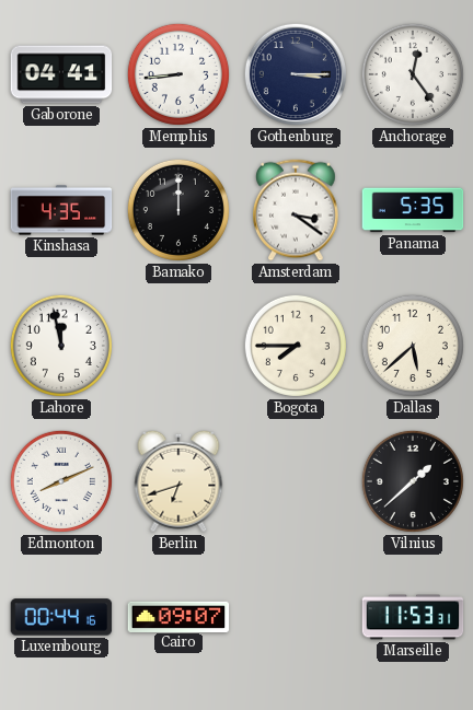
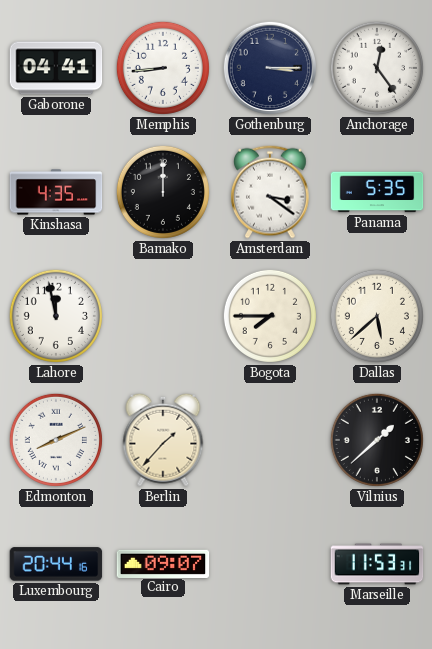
Berlin: 6:42 -> 1:37
Luxembourg: 00:44 -> 20:44
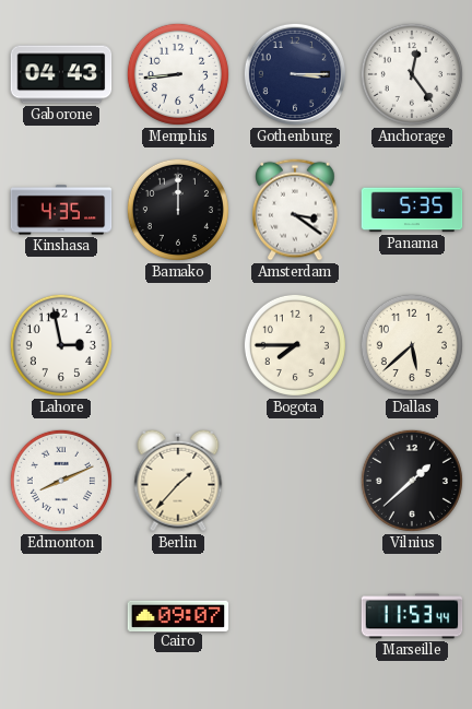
Gaborone: 04:41 -> 04:43
Lahore: 11:58 -> 2:58
Luxembourg: 20:44 -> none
Marseille: 11:53:31 -> 11:53:44
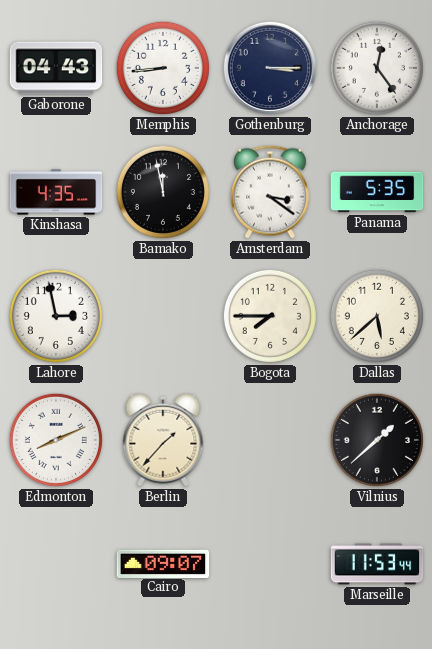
Bamako: 12:00 -> 11:58
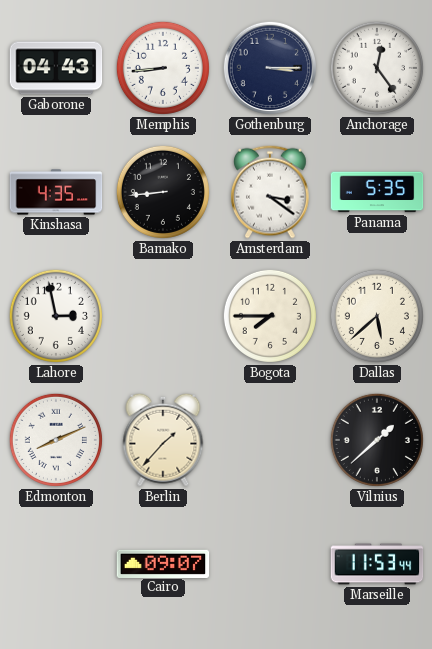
Bamako: 11:58 -> 8:44
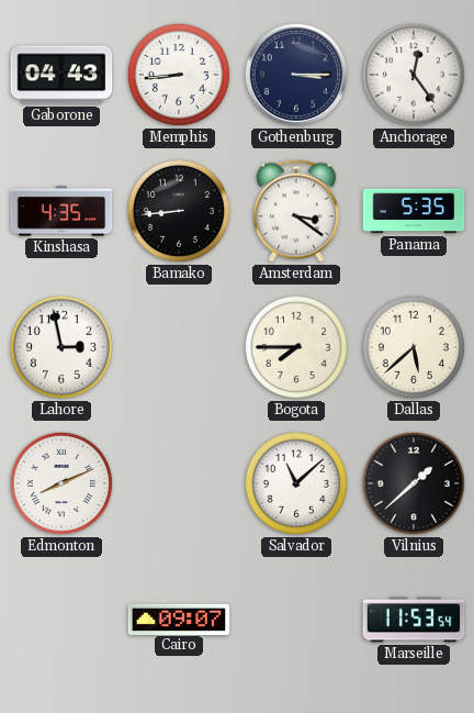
Berlin: 1:37 -> none
Salvador: none -> 11:08
Marseille: 11:53:44 -> 11:53:54
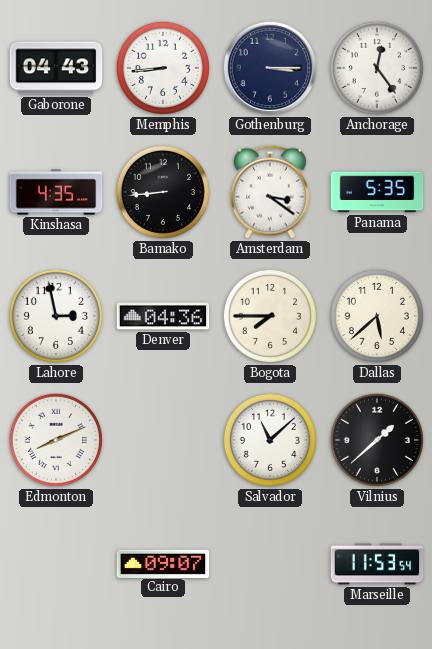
Denver: none -> 04:36
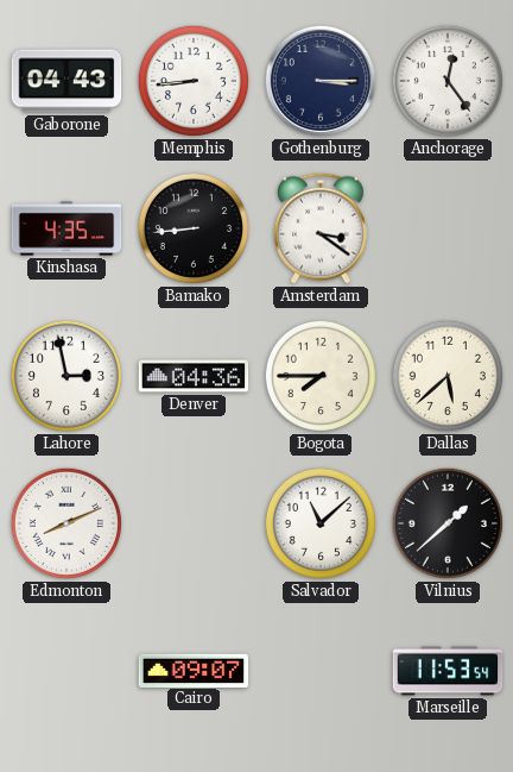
Panama: 5:35 -> none
